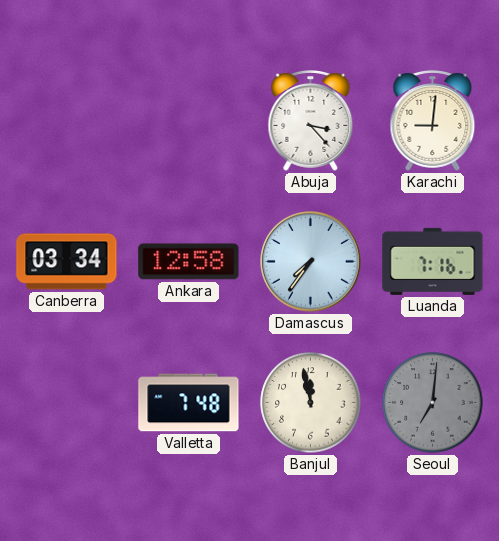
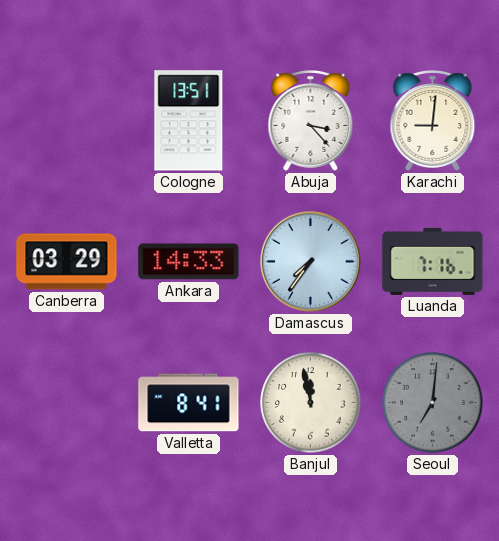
Cologne: none -> 13:51
Canberra: 03:34 -> 03:29
Ankara: 12:58 -> 14:33
Valletta: 7:48 -> 8:41
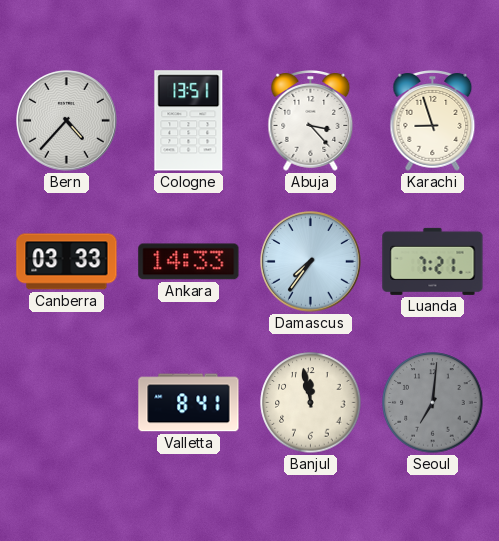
Bern: none -> 4:37
Karachi: 9:01 -> 8:57
Canberra: 03:29 -> 03:33
Luanda: 7:16 -> 7:21
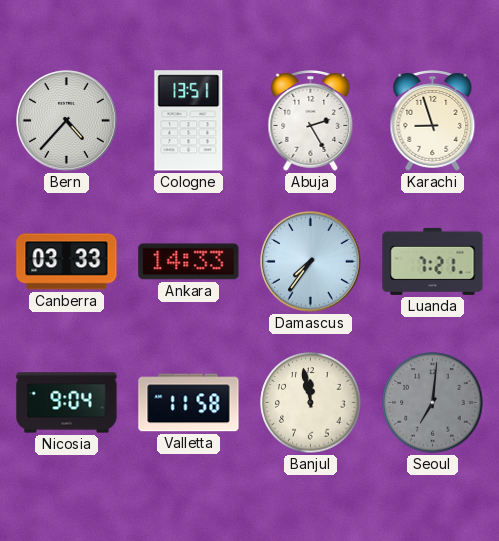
Abuja: 3:23 -> 2:25
Nicosia: none -> 9:04
Valletta: 8:41 -> 11:58
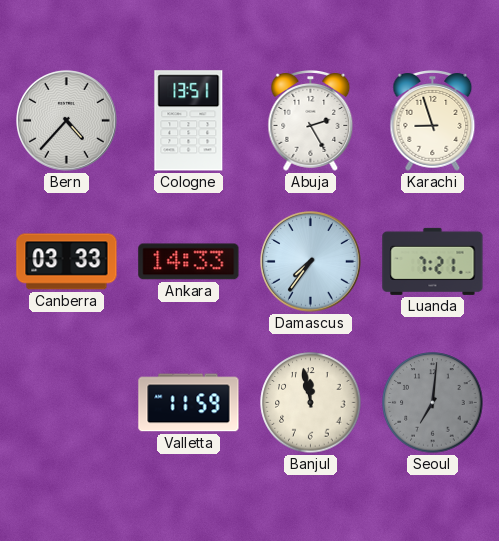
Nicosia: 9:04 -> none
Valletta: 11:58 -> 11:59
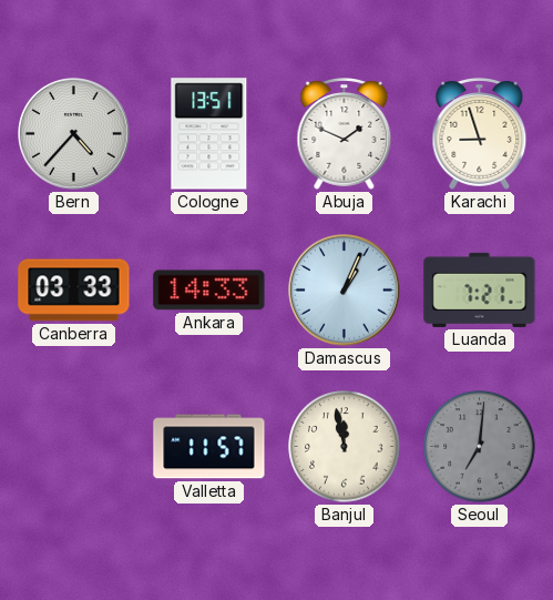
Abuja: 2:25 -> 1:49
Damascus: 7:36 -> 1:04
Valletta: 11:59 -> 11:57
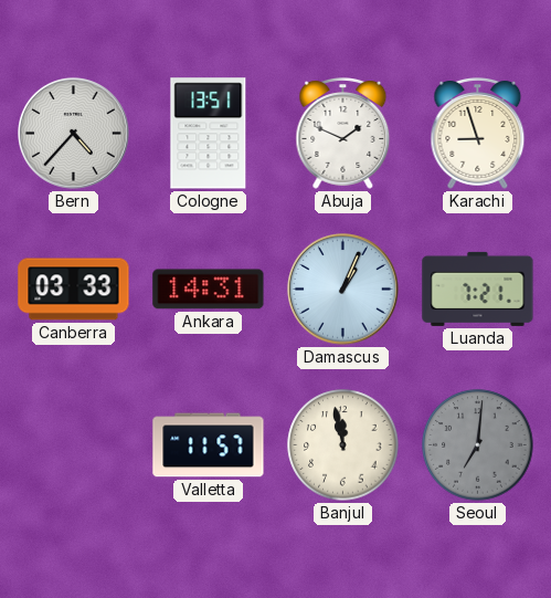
Ankara: 14:33 -> 14:31
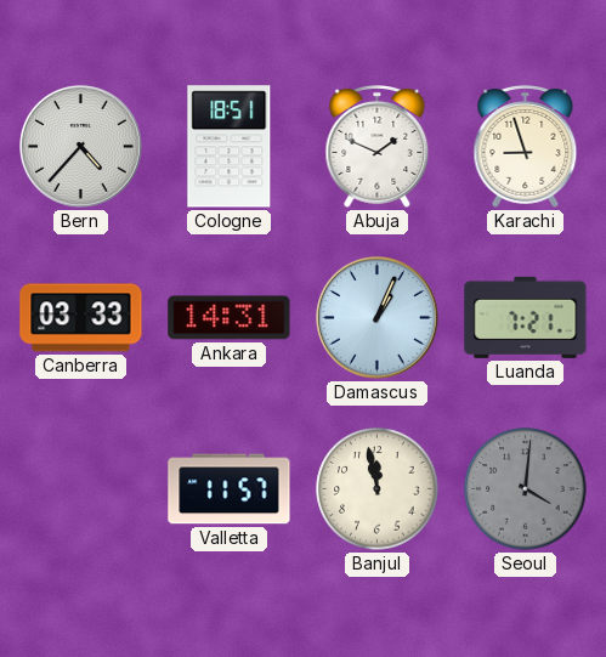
Cologne: 13:51 -> 18:51
Seoul: 7:01 -> 4:01
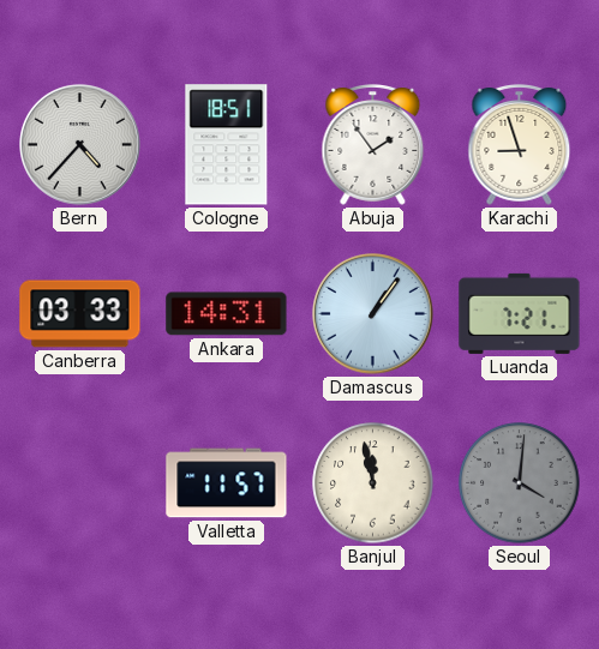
Abuja: 1:49 -> 1:54
Damascus: 1:04 -> 1:06
